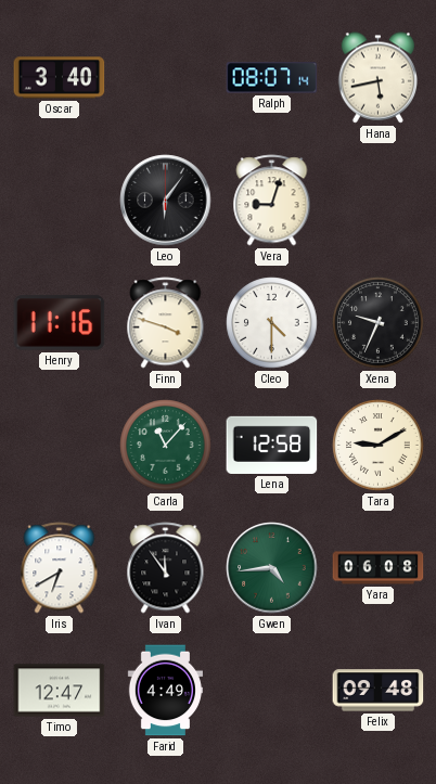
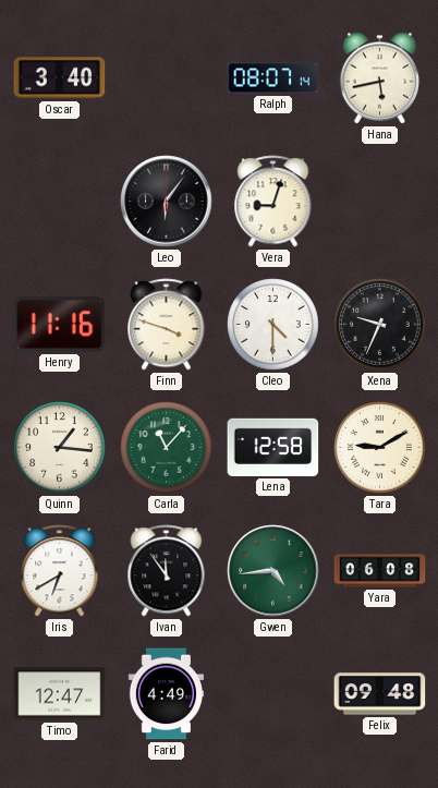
Quinn: none -> 1:16
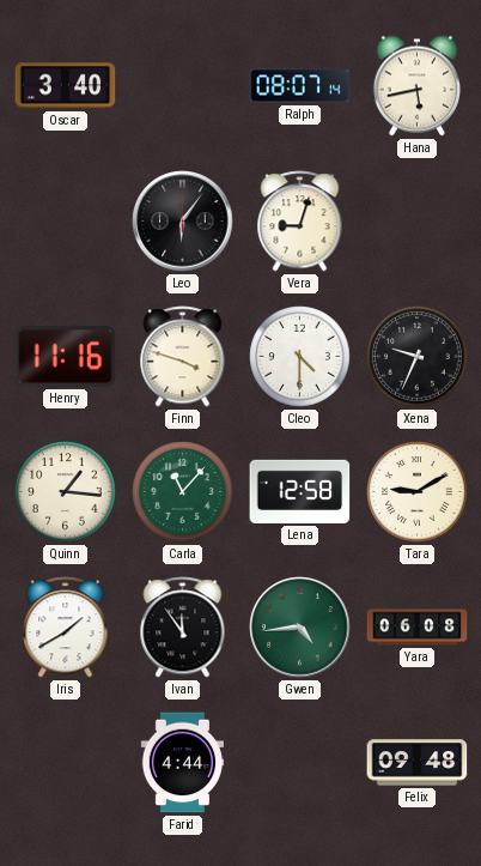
Iris: 6:40 -> 1:40
Timo: 12:47 -> none
Farid: 4:49 -> 4:44
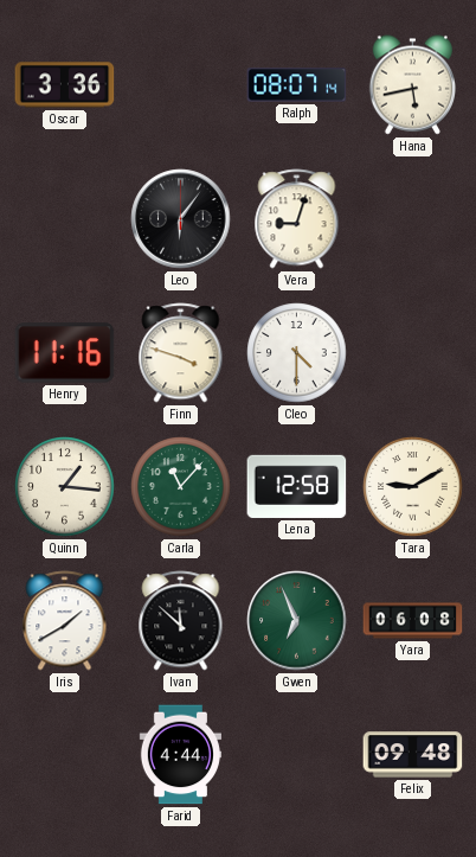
Oscar: 3:40 -> 3:36
Xena: 9:34 -> none
Ivan: 11:54 -> 11:52
Gwen: 4:44 -> 6:56
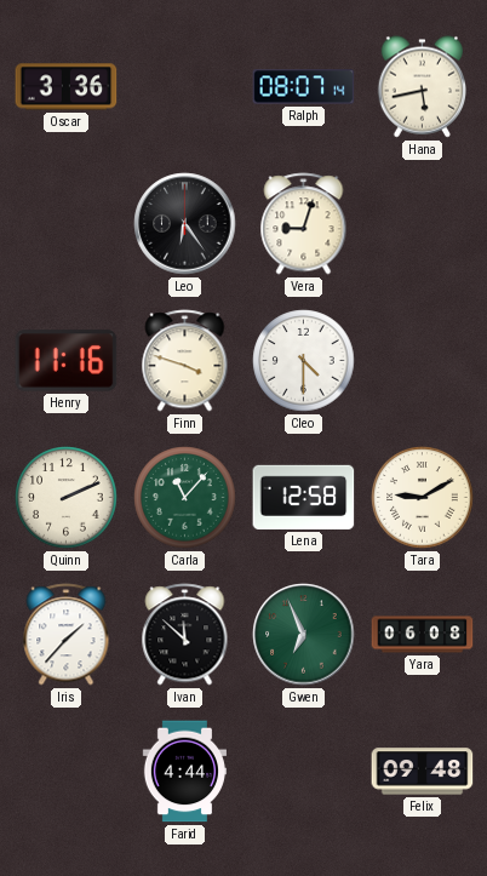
Leo: 6:06 -> 6:24
Quinn: 1:16 -> 2:11
Iris: 1:40 -> 1:37
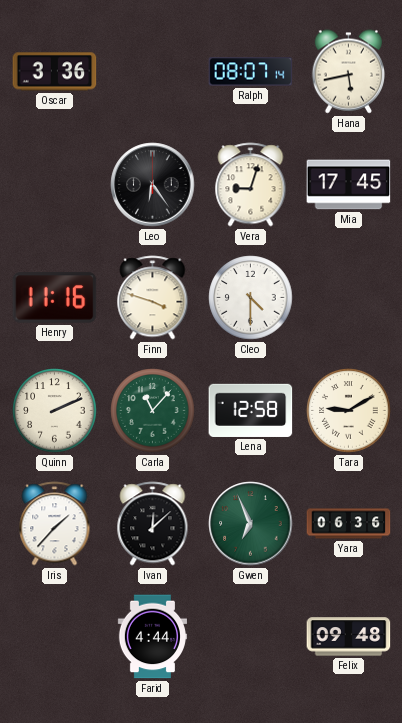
Mia: none -> 17:45
Ivan: 11:52 -> 12:08
Yara: 06:08 -> 06:36
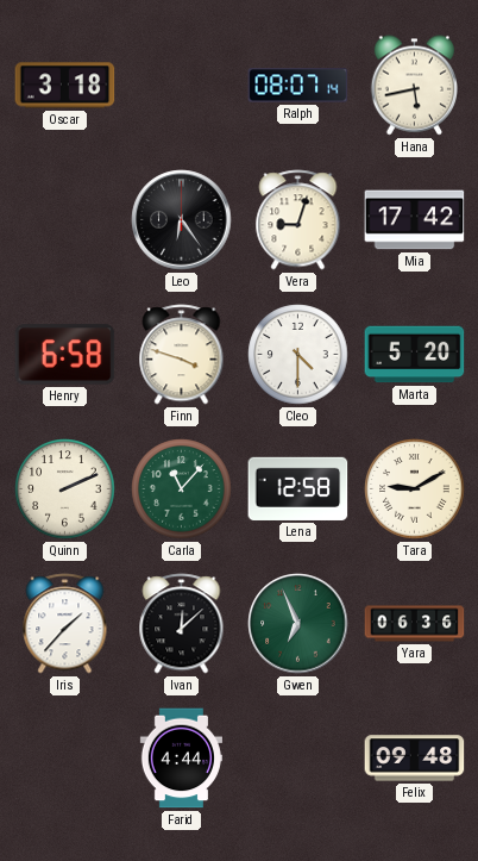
Oscar: 3:36 -> 3:18
Mia: 17:45 -> 17:42
Henry: 11:16 -> 6:58
Marta: none -> 5:20
